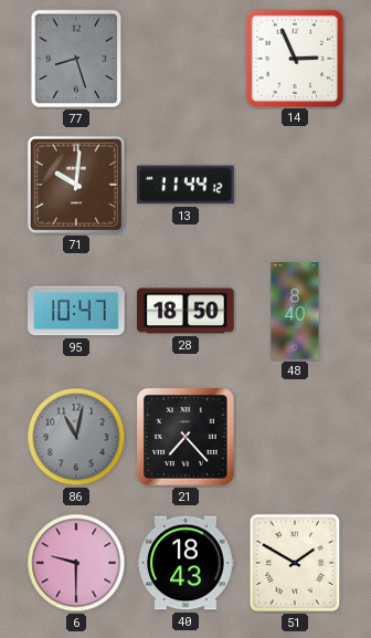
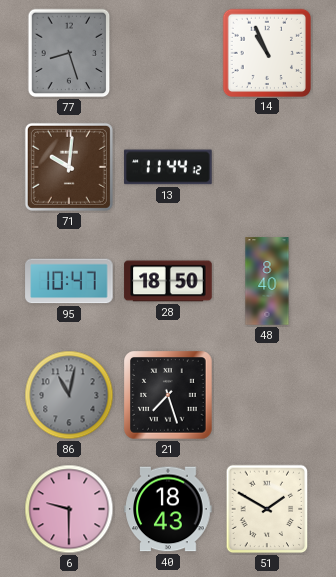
14: 2:56 -> 10:56
21: 7:23 -> 7:27
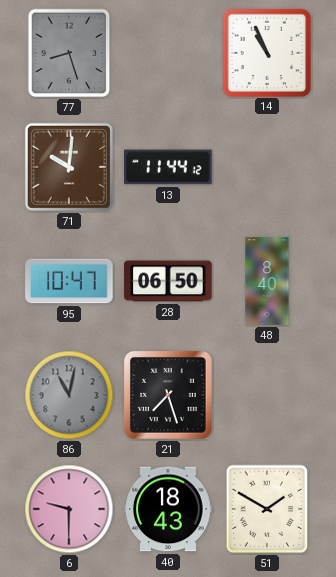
28: 18:50 -> 06:50
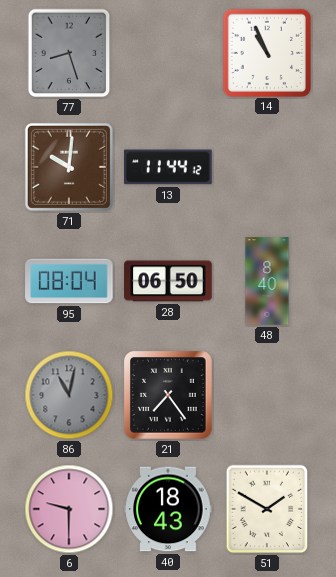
95: 10:47 -> 08:04
21: 7:27 -> 7:24
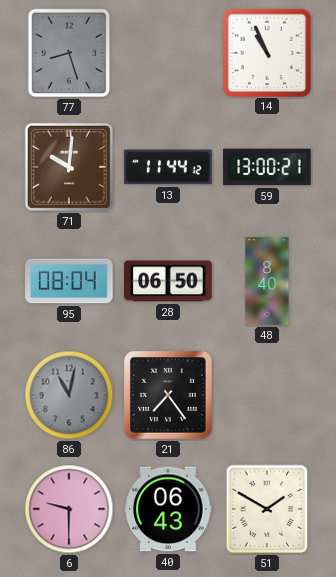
59: none -> 13:00
40: 18:43 -> 06:43
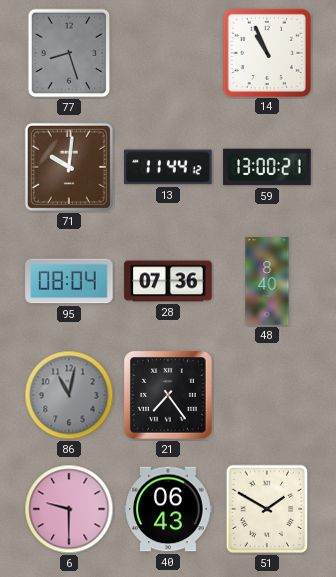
28: 06:50 -> 07:36
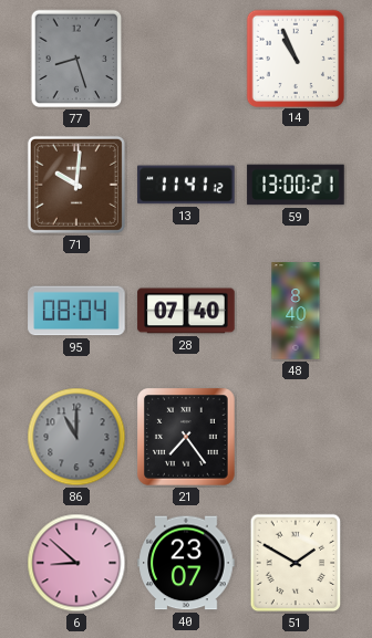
13: 11:44 -> 11:41
28: 07:36 -> 07:40
86: 11:02 -> 11:00
6: 9:30 -> 8:52
40: 06:43 -> 23:07
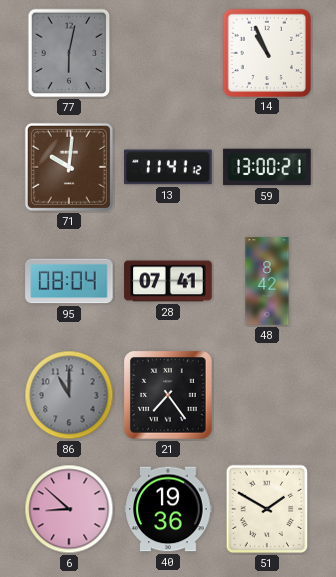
77: 8:27 -> 6:02
28: 07:40 -> 07:41
48: 8:40 -> 8:42
40: 23:07 -> 19:36
